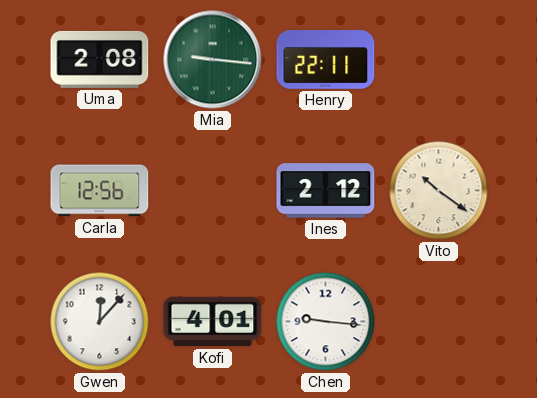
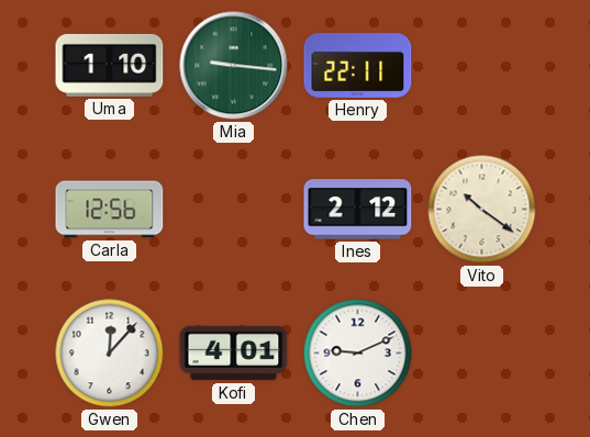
Uma: 2:08 -> 1:10
Chen: 9:16 -> 9:11
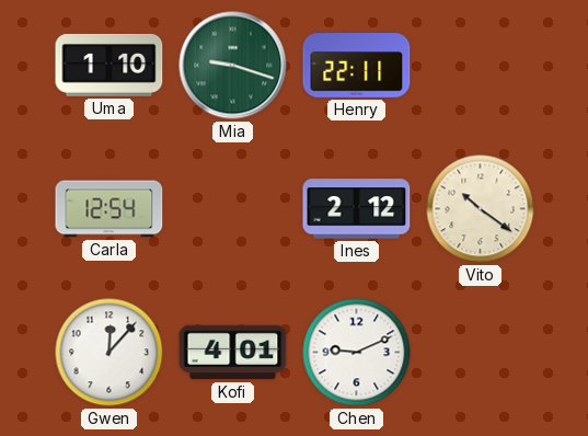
Mia: 9:16 -> 9:18
Carla: 12:56 -> 12:54
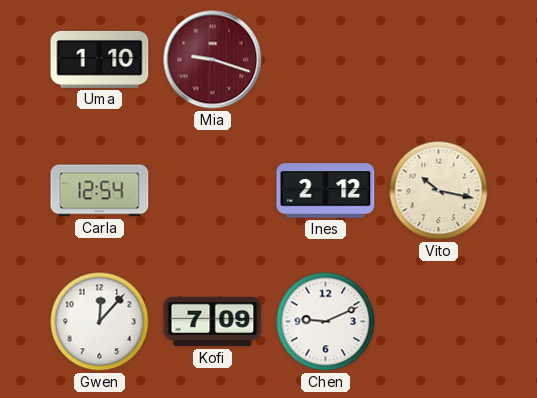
Mia dial: green -> burgundy
Henry: 22:11 -> none
Vito: 10:21 -> 10:17
Kofi: 4:01 -> 7:09
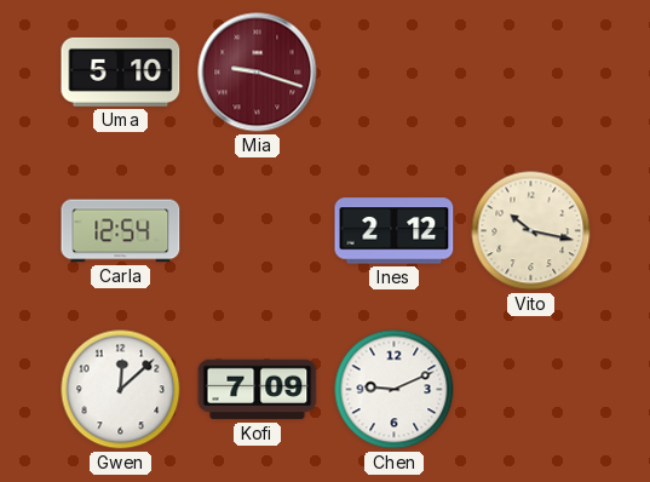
Uma: 1:10 -> 5:10
Gwen: 12:07 -> 12:08
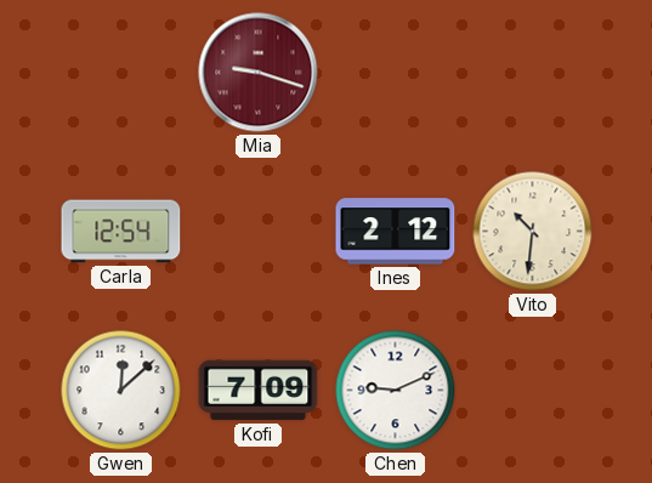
Uma: 5:10 -> none
Vito: 10:17 -> 10:31
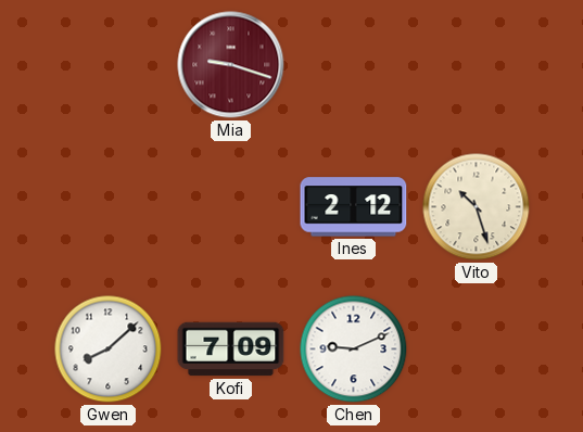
Carla: 12:54 -> none
Vito: 10:31 -> 10:27
Gwen: 12:08 -> 8:08
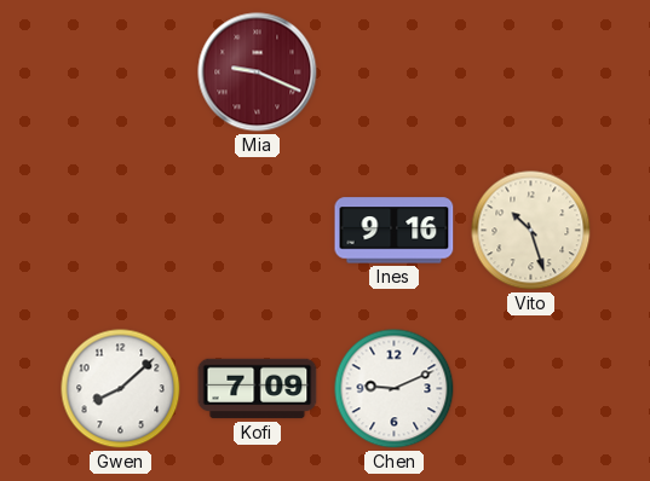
Mia: 9:18 -> 9:19
Ines: 2:12 -> 9:16
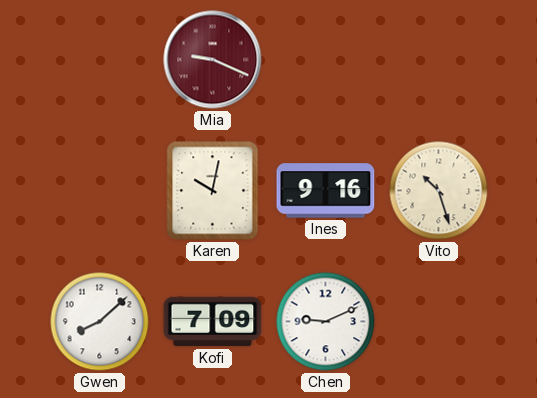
Karen: none -> 10:02
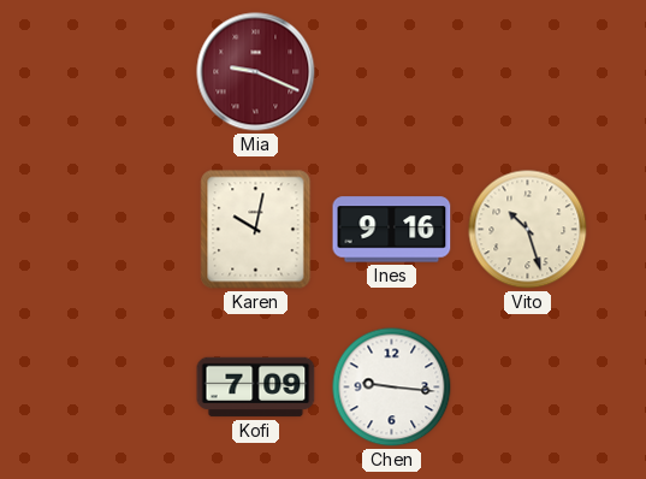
Gwen: 8:08 -> none
Chen: 9:11 -> 9:16
